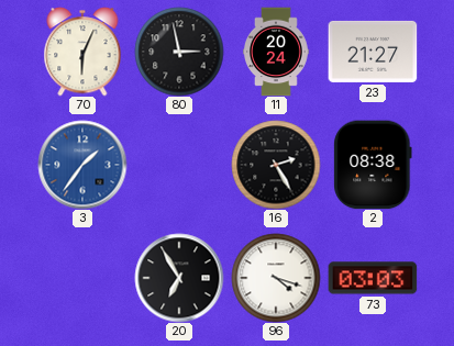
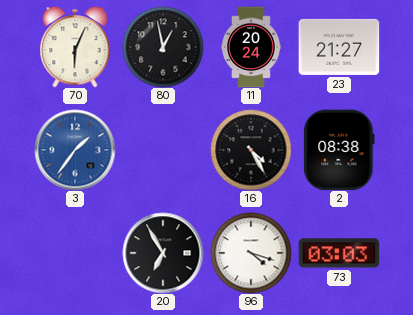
80: 2:58 -> 12:58
16: 2:25 -> 4:25
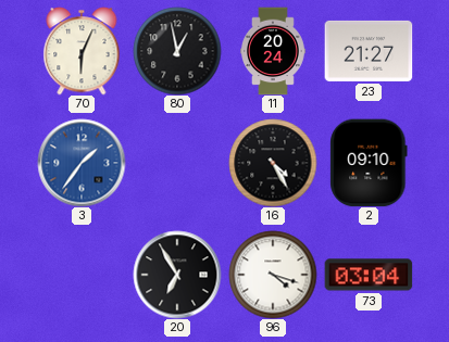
2: 08:38 -> 09:10
73: 03:03 -> 03:04
